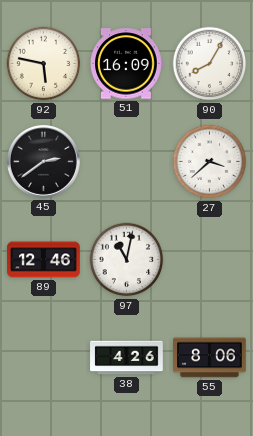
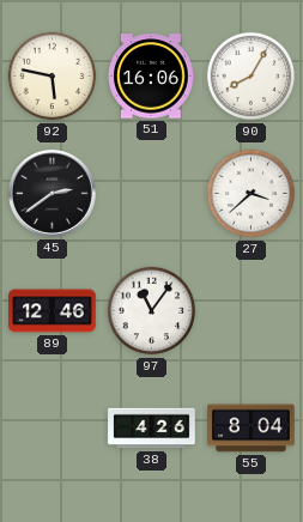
51: 16:09 -> 16:06
97: 11:02 -> 11:06
55: 8:06 -> 8:04
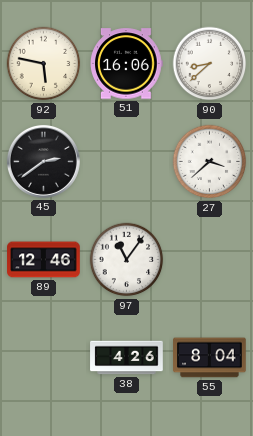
90: 8:05 -> 8:38
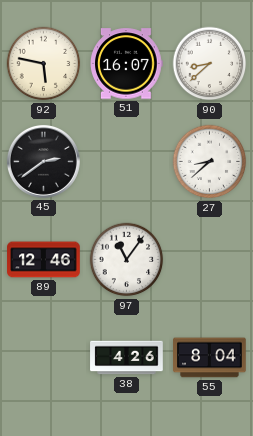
51: 16:06 -> 16:07
27: 3:38 -> 8:38
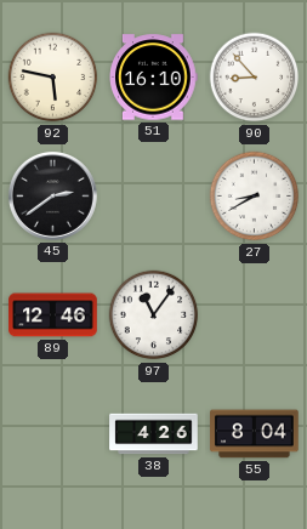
51: 16:07 -> 16:10
90: 8:38 -> 8:53
27: 8:38 -> 8:40
